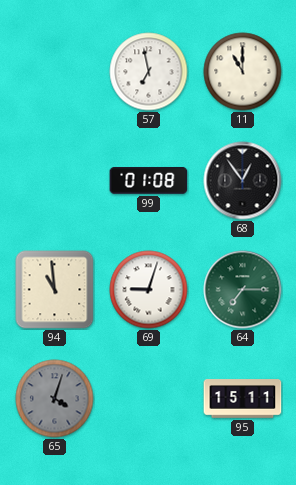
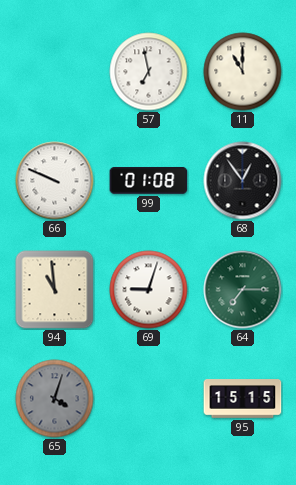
66: none -> 9:49
95: 15:11 -> 15:15
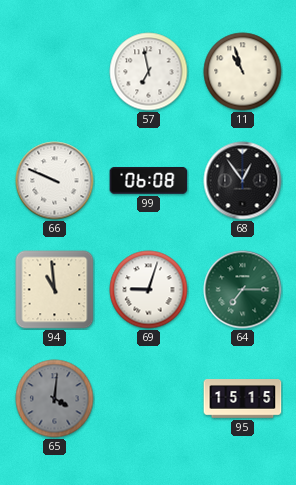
11: 11:00 -> 10:57
99: 01:08 -> 06:08
65: 4:03 -> 4:01
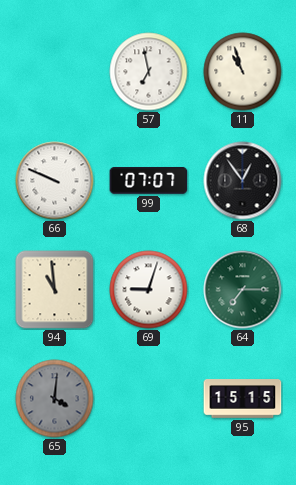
99: 06:08 -> 07:07
